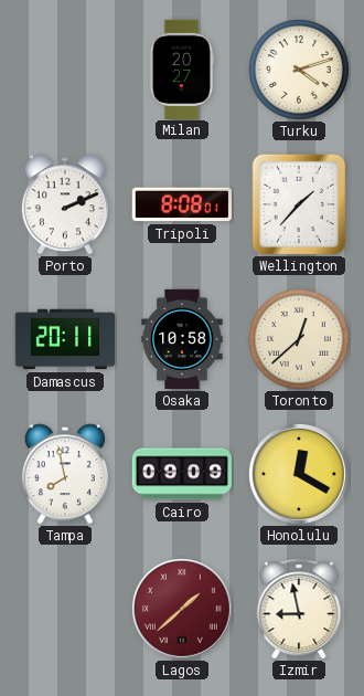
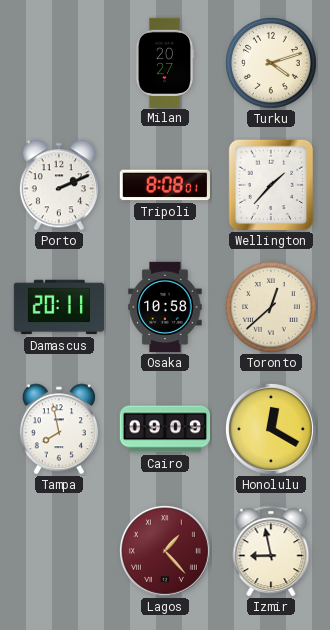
Lagos: 1:38 -> 1:23
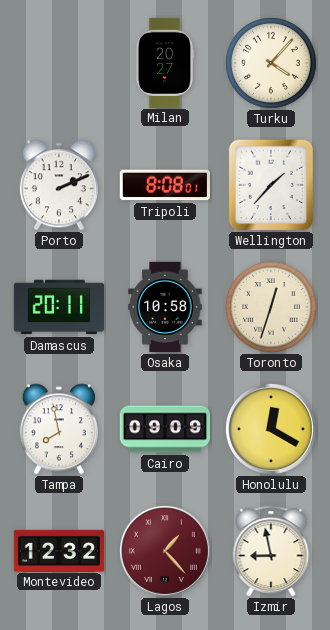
Turku: 4:12 -> 4:07
Toronto: 12:38 -> 12:33
Montevideo: none -> 12:32
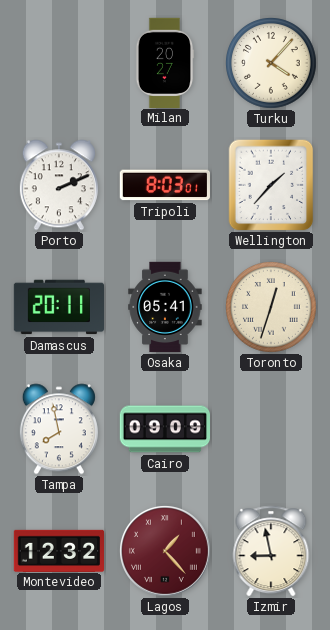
Tripoli: 8:08 -> 8:03
Osaka: 10:58 -> 05:41
Honolulu: 12:20 -> none
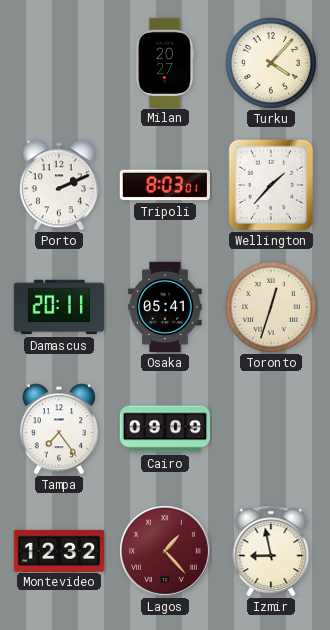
Tampa: 7:58 -> 7:24
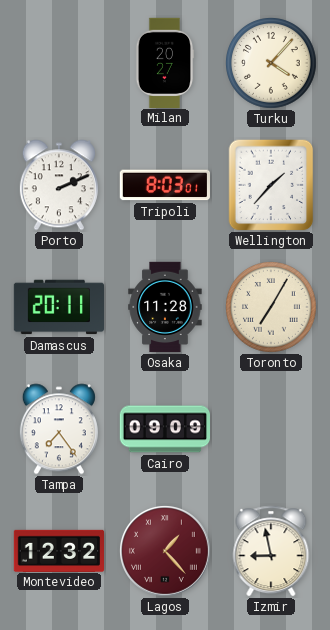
Osaka: 05:41 -> 11:28
Toronto: 12:33 -> 7:05
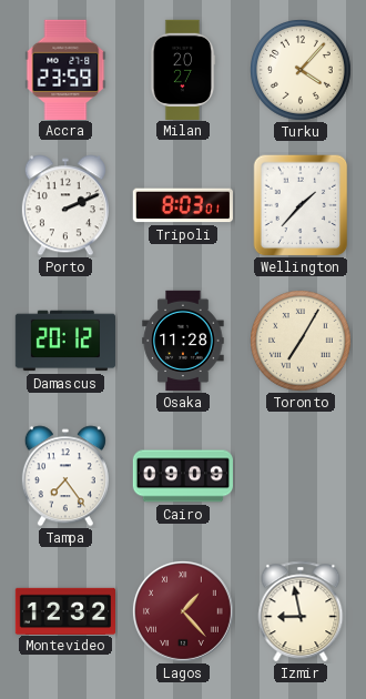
Accra: none -> 23:59
Damascus: 20:11 -> 20:12
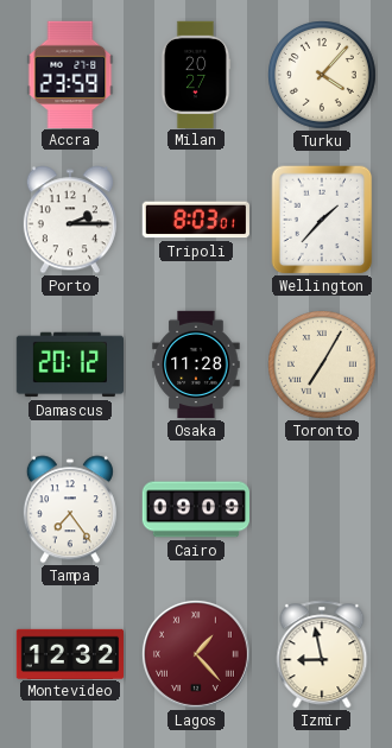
Porto: 2:11 -> 2:15
